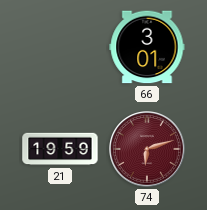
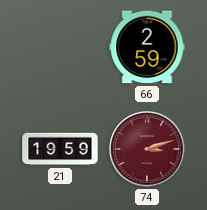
66: 3:01 -> 2:59
74: 6:12 -> 3:12
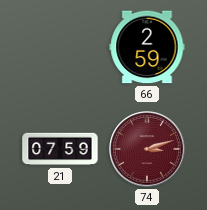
21: 19:59 -> 07:59
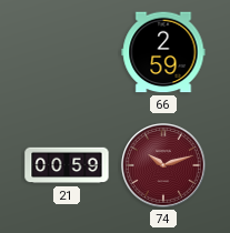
21: 07:59 -> 00:59
74: 3:12 -> 10:12
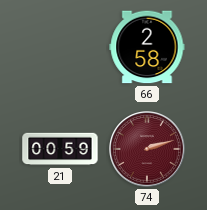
66: 2:59 -> 2:58
74: 10:12 -> 2:12
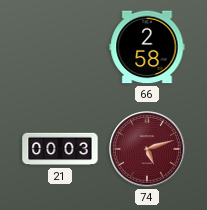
21: 00:59 -> 00:03
74: 2:12 -> 5:12
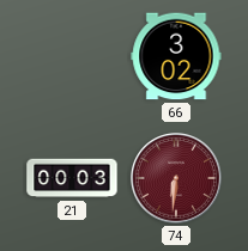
66: 2:58 -> 3:02
74: 5:12 -> 6:31
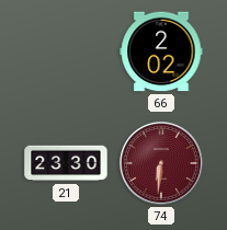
66: 3:02 -> 2:02
21: 00:03 -> 23:30
